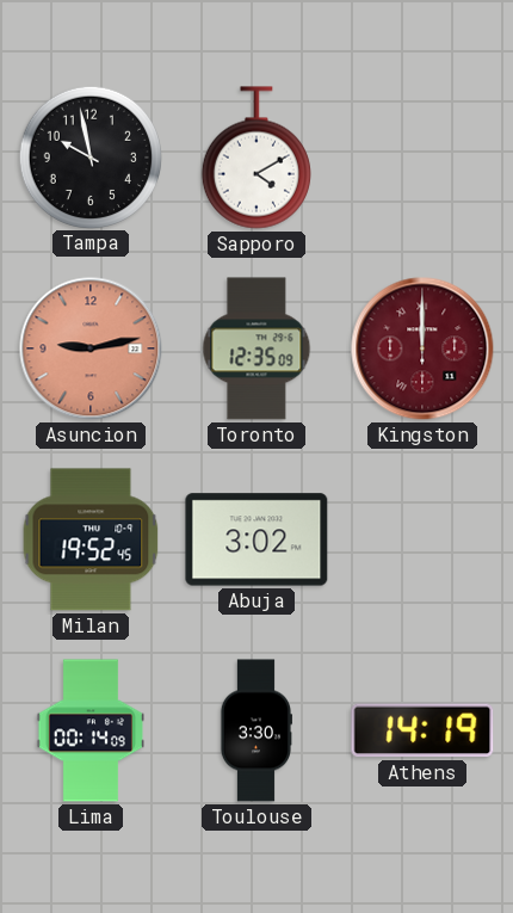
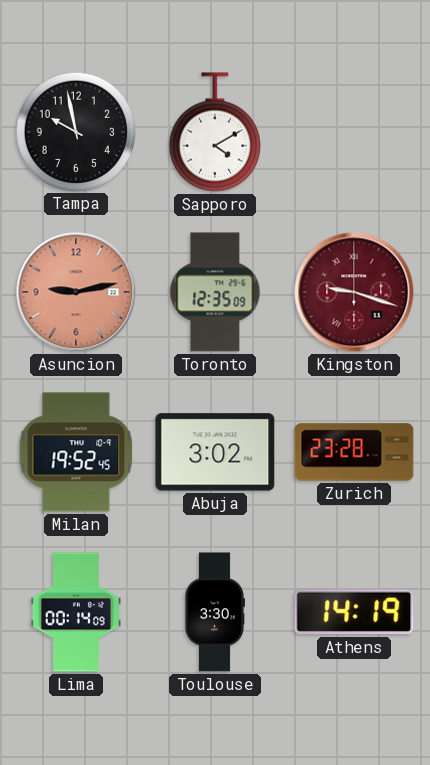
Kingston: 12:00 -> 9:18
Zurich: none -> 23:28
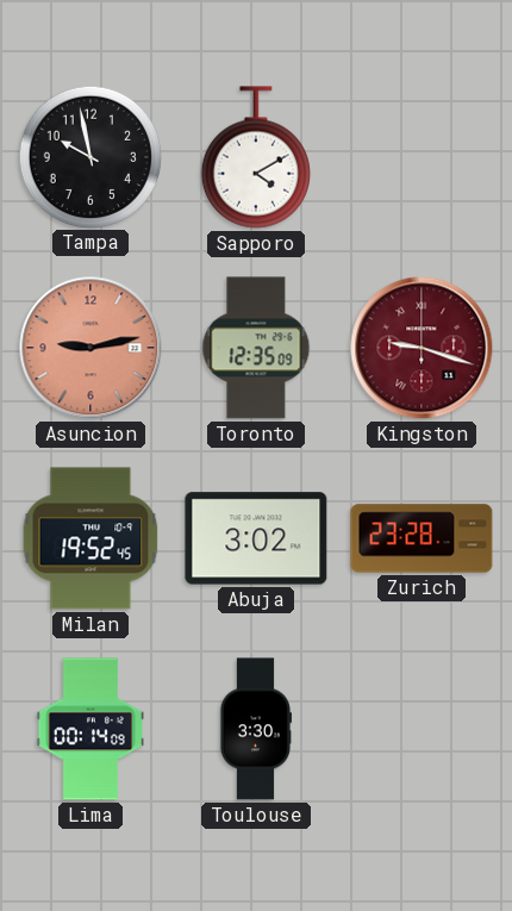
Athens: 14:19 -> none
